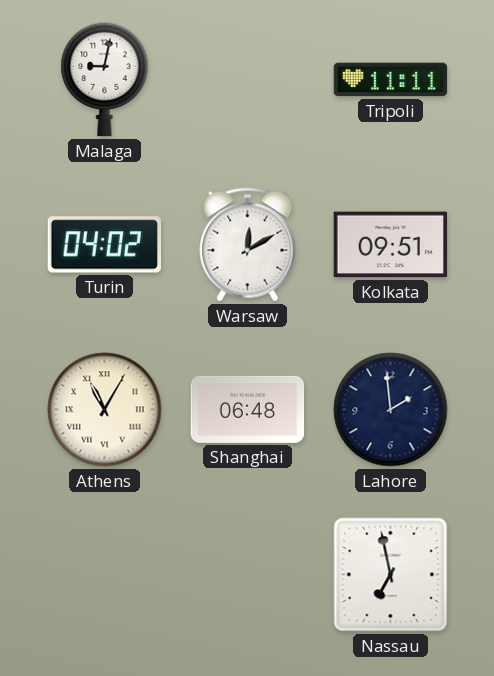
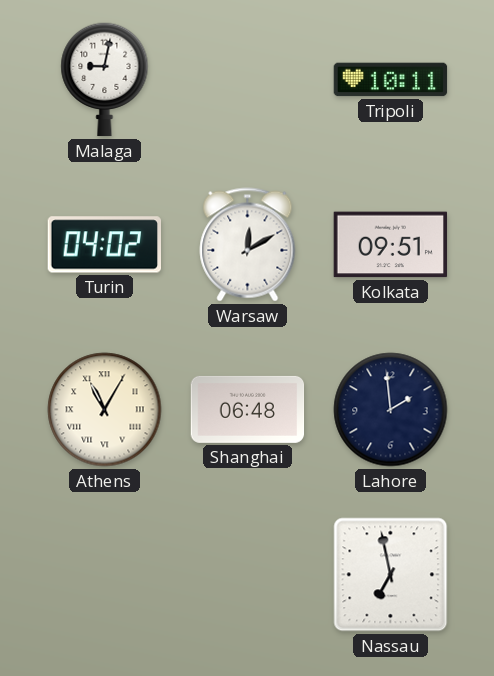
Tripoli: 11:11 -> 10:11
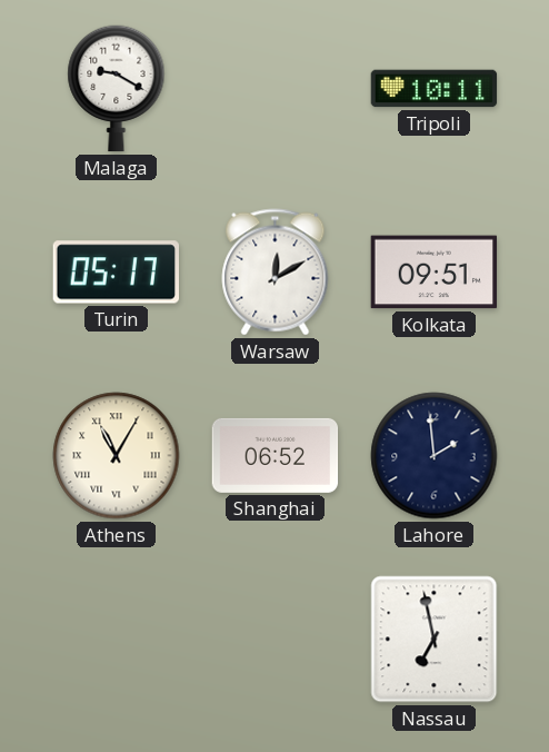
Malaga: 9:02 -> 9:20
Turin: 04:02 -> 05:17
Shanghai: 06:48 -> 06:52
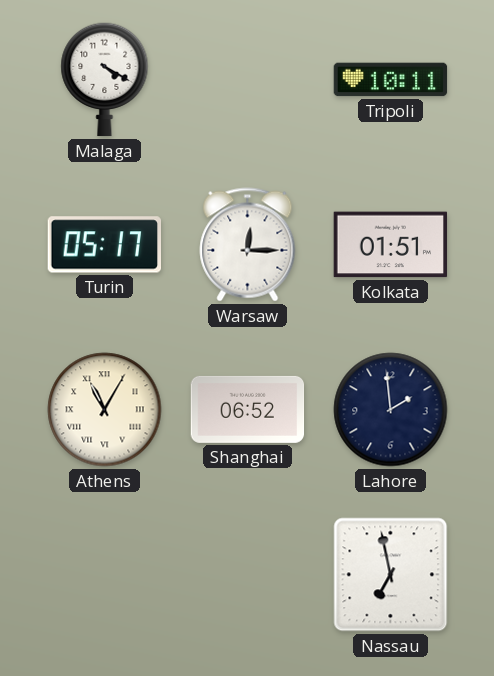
Malaga: 9:20 -> 4:20
Warsaw: 12:10 -> 12:15
Kolkata: 09:51 -> 01:51
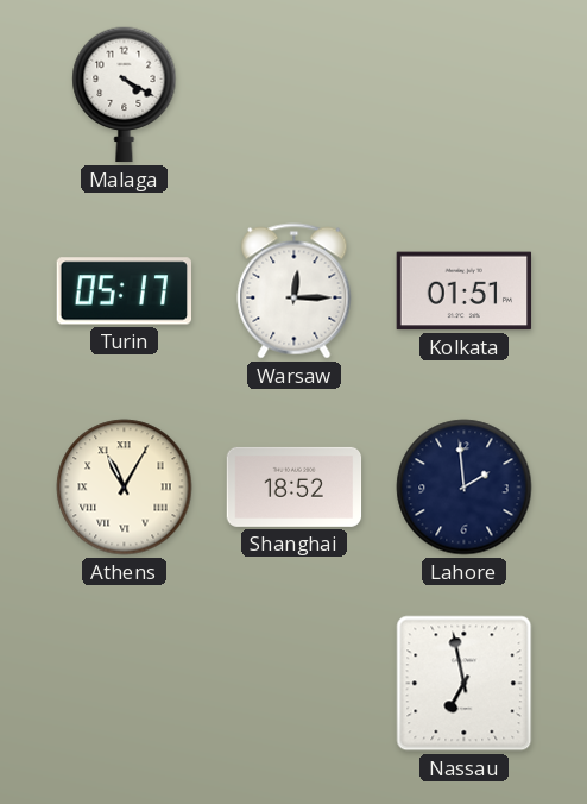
Tripoli: 10:11 -> none
Shanghai: 06:52 -> 18:52
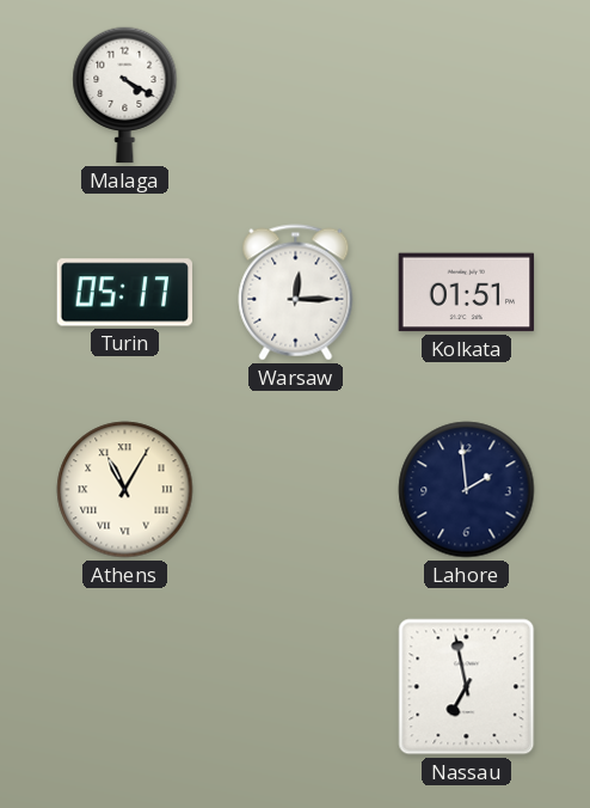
Shanghai: 18:52 -> none
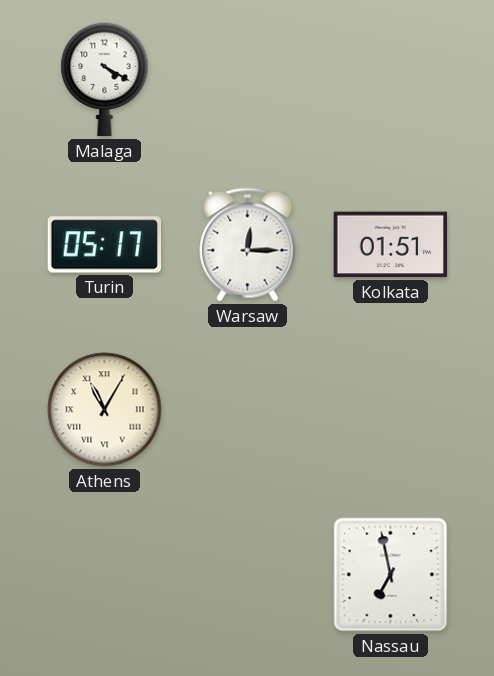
Lahore: 1:59 -> none
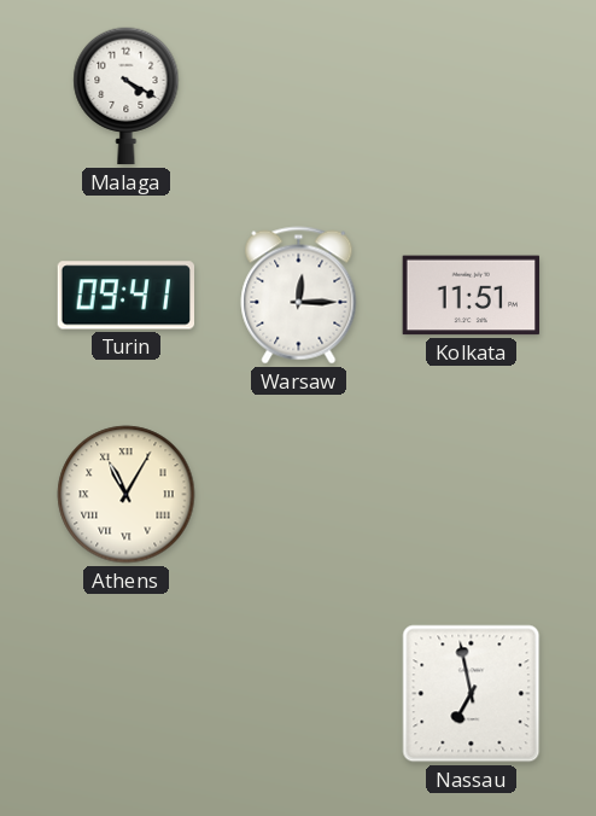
Turin: 05:17 -> 09:41
Kolkata: 01:51 -> 11:51
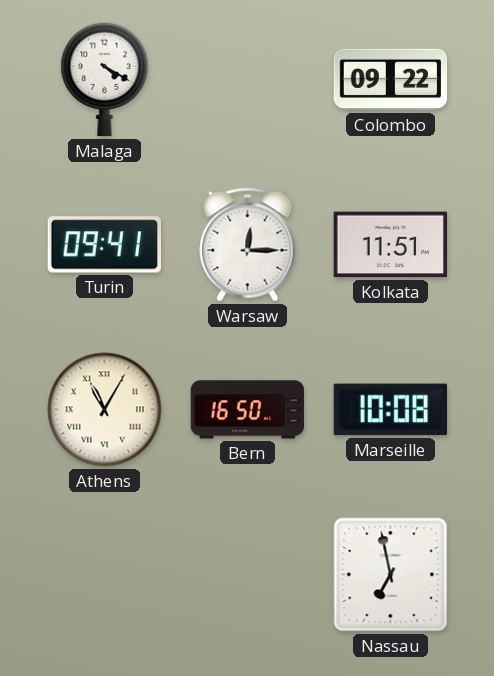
Colombo: none -> 09:22
Bern: none -> 16:50
Marseille: none -> 10:08
